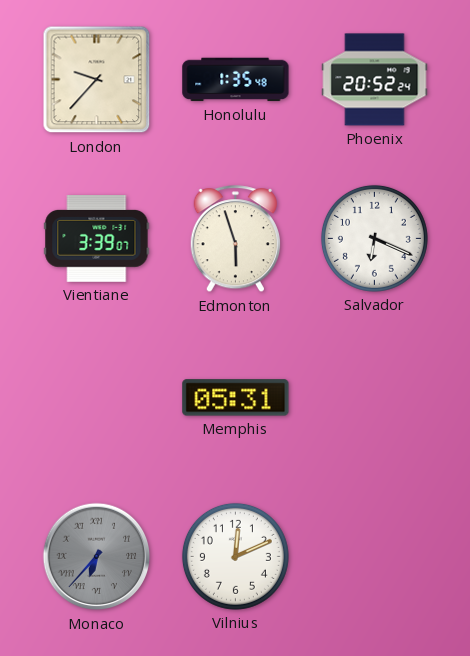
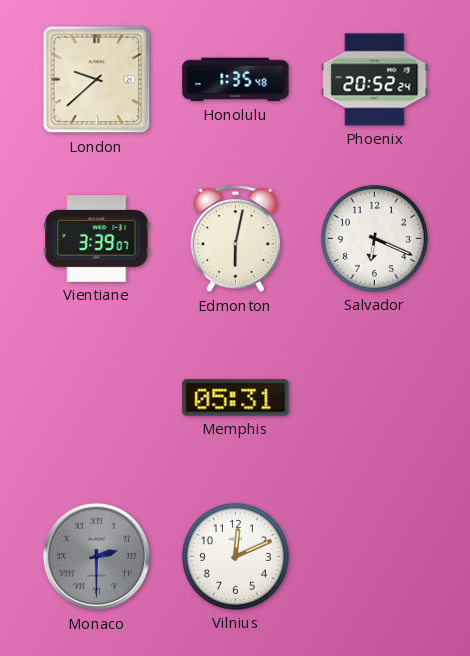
London: 9:37 -> 9:38
Edmonton: 5:57 -> 6:02
Monaco: 6:37 -> 2:30
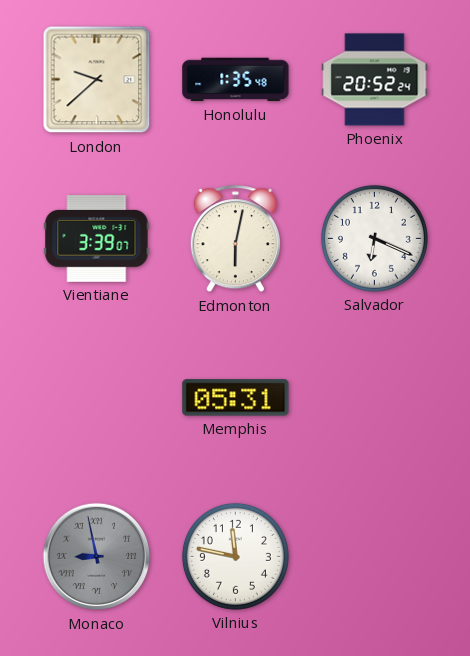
Monaco: 2:30 -> 8:58
Vilnius: 12:11 -> 11:47
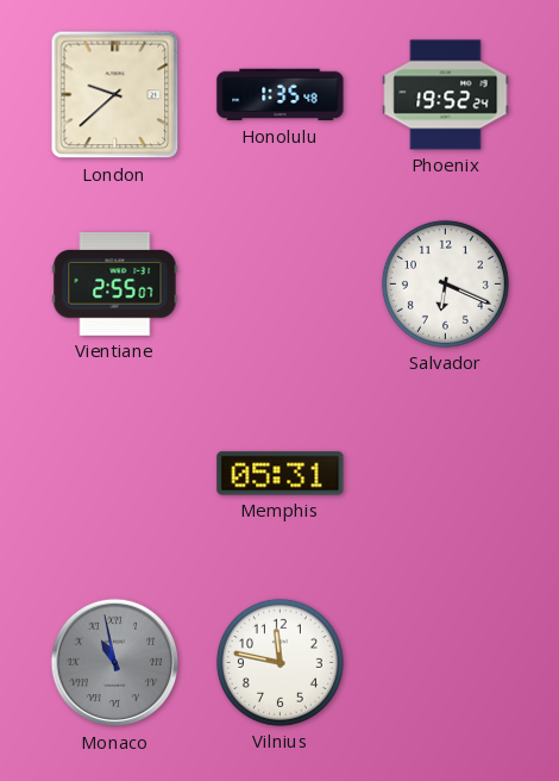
Phoenix: 20:52 -> 19:52
Vientiane: 3:39 -> 2:55
Edmonton: 6:02 -> none
Monaco: 8:58 -> 10:58
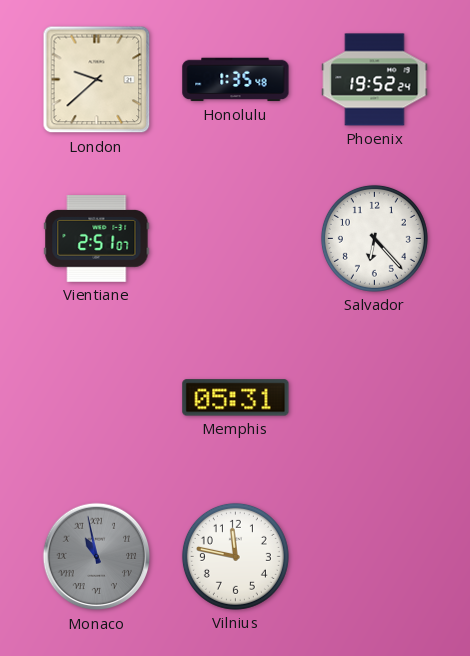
Vientiane: 2:55 -> 2:51
Salvador: 6:19 -> 6:23
